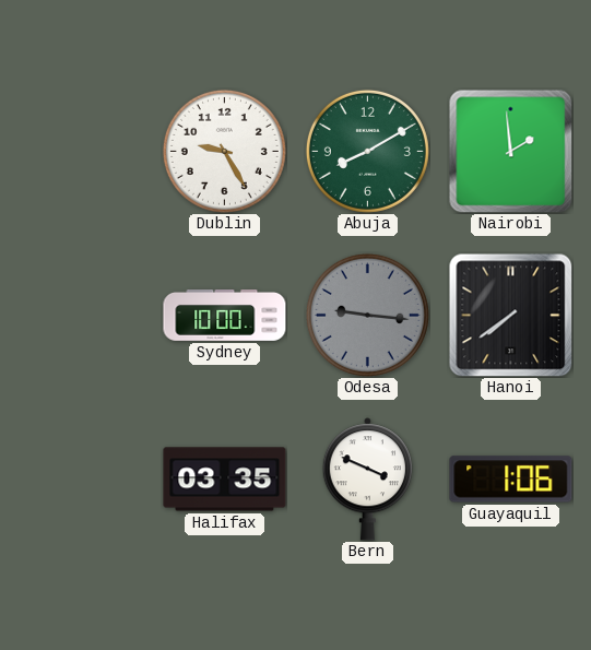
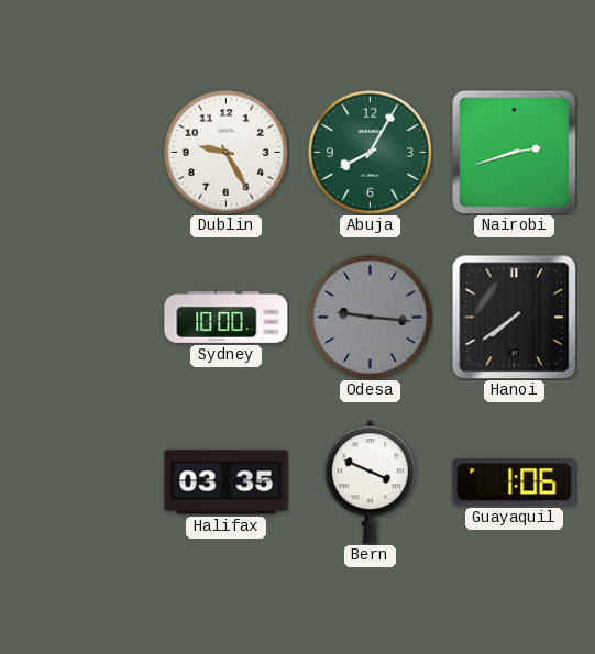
Abuja: 8:10 -> 8:05
Nairobi: 1:59 -> 2:42
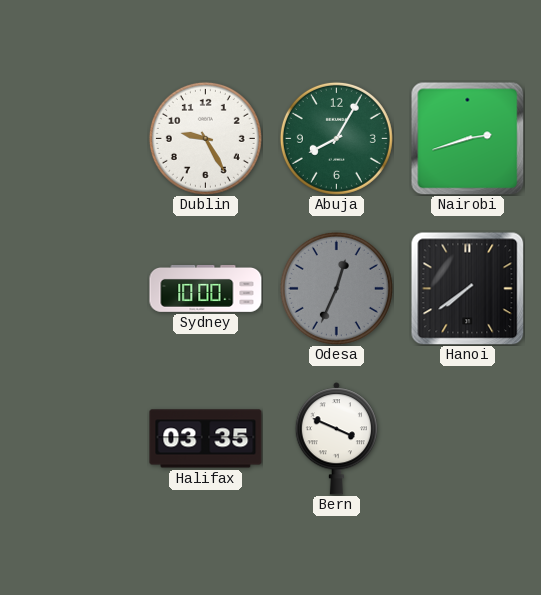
Odesa: 9:16 -> 12:34
Guayaquil: 1:06 -> none
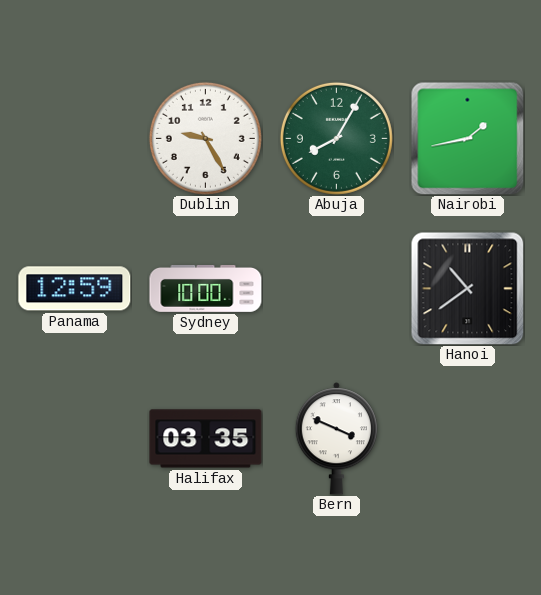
Nairobi: 2:42 -> 1:43
Panama: none -> 12:59
Odesa: 12:34 -> none
Hanoi: 7:39 -> 10:39
